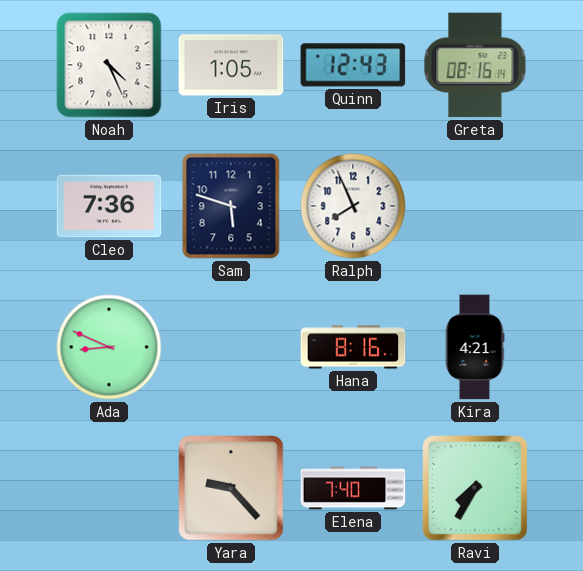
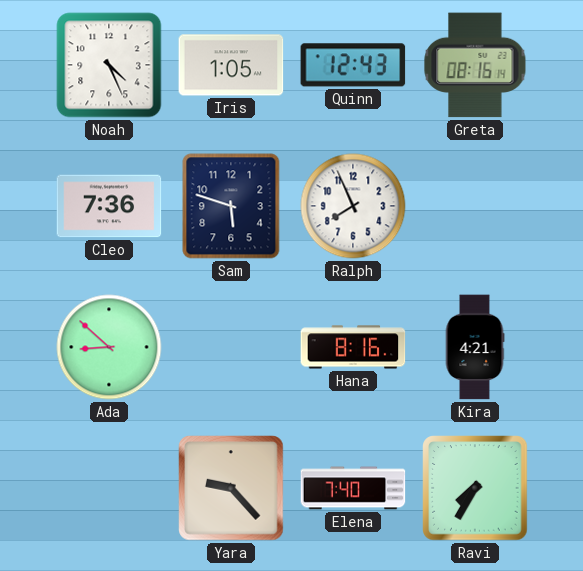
Ada: 8:49 -> 8:52
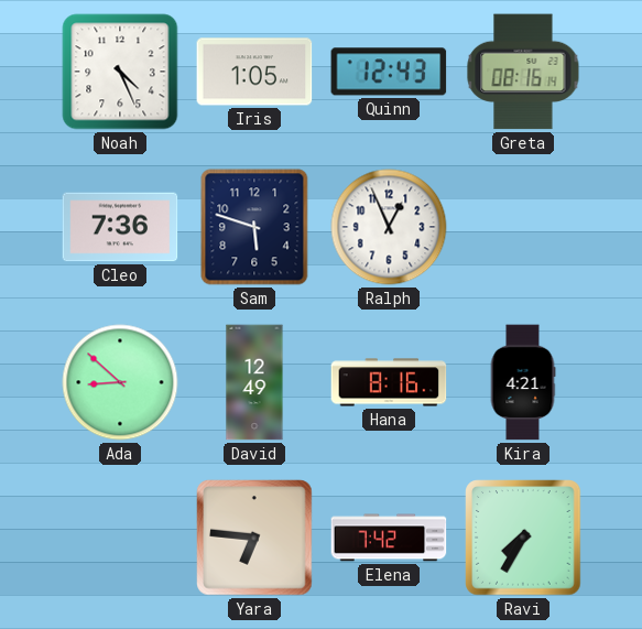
Ralph: 7:56 -> 12:56
David: none -> 12:49
Yara: 9:23 -> 6:46
Elena: 7:40 -> 7:42
